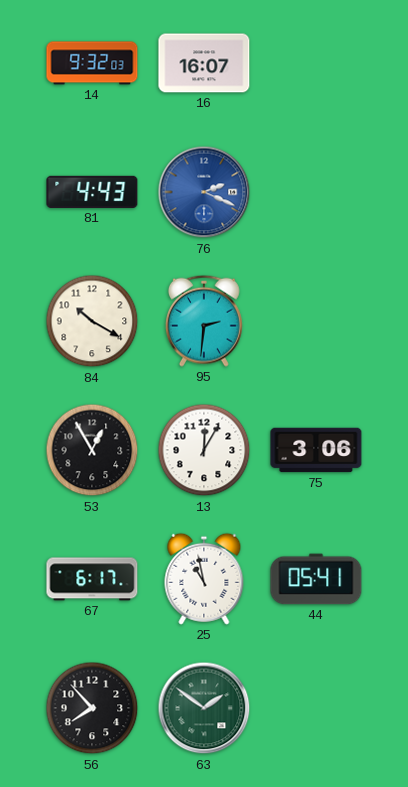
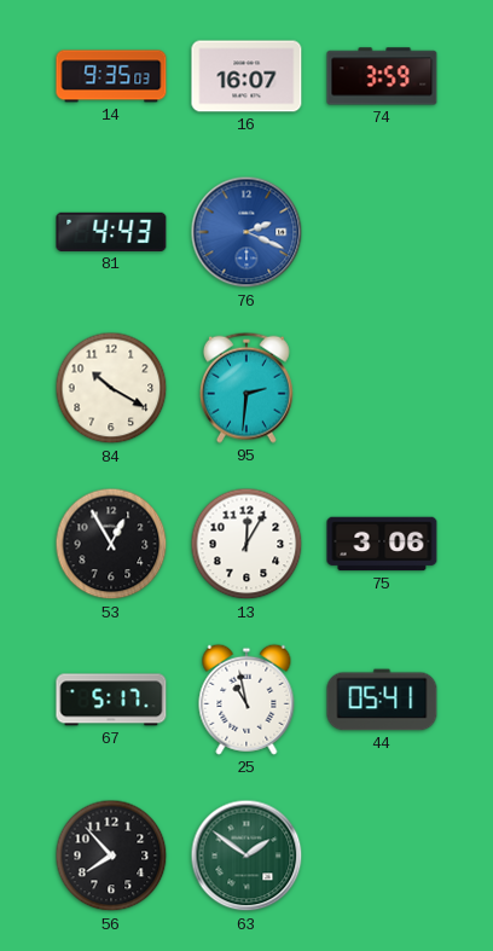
14: 9:32 -> 9:35
74: none -> 3:59
67: 6:17 -> 5:17
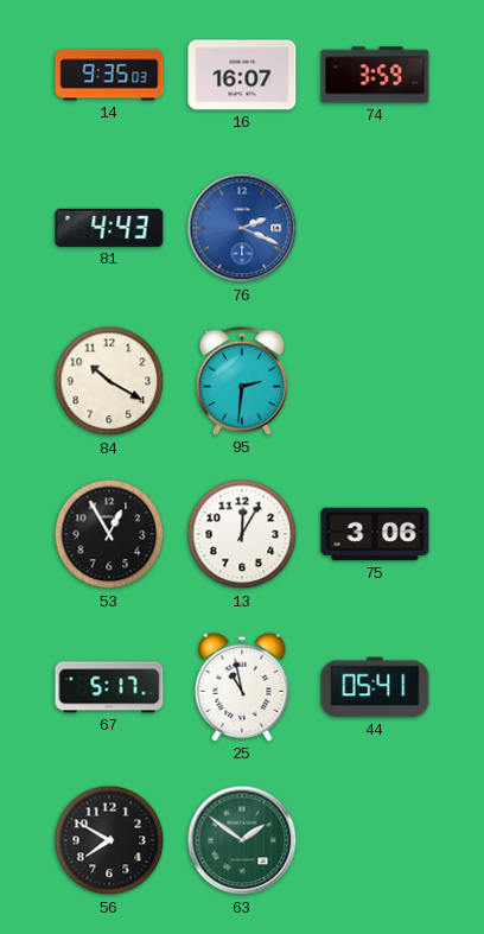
56: 7:53 -> 7:50
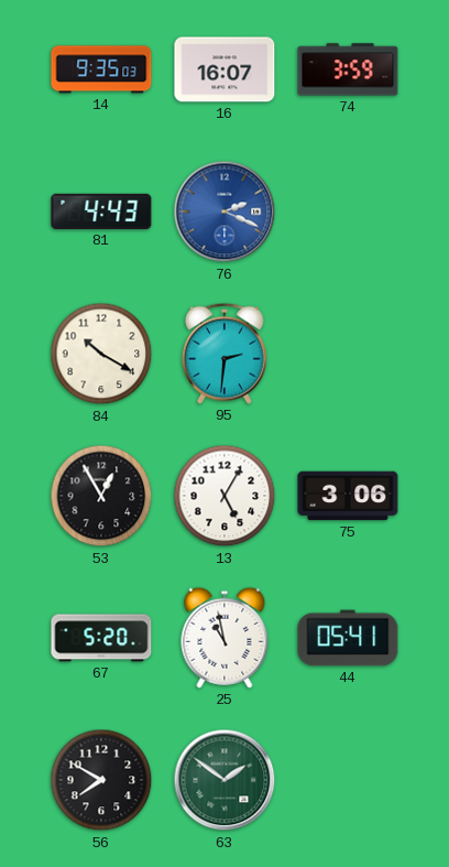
13: 12:05 -> 5:05
67: 5:17 -> 5:20
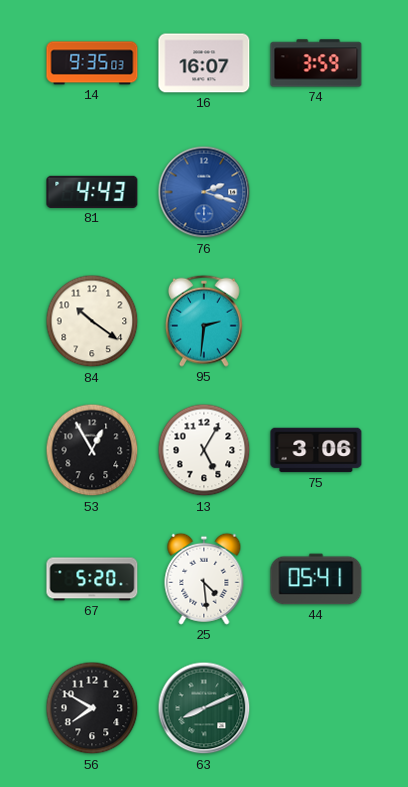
76: 2:19 -> 2:18
84: 10:20 -> 10:21
25: 10:58 -> 4:29
63: 1:51 -> 8:11
